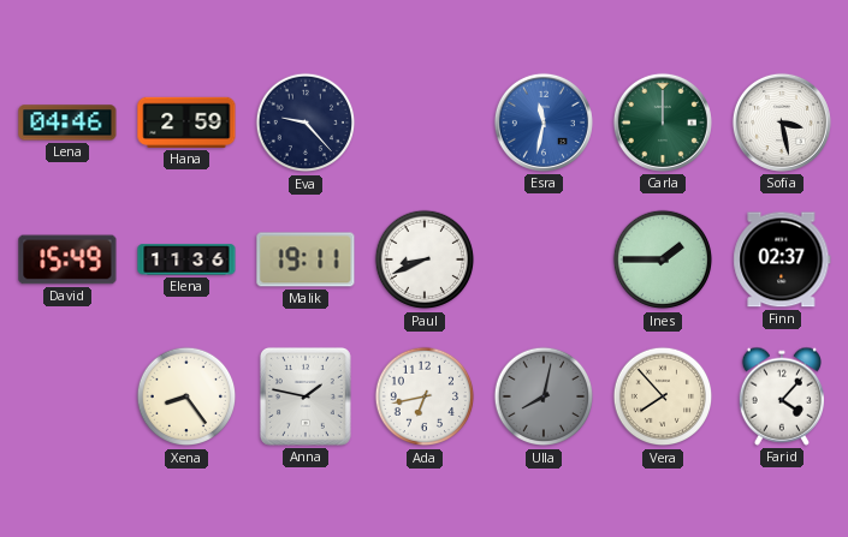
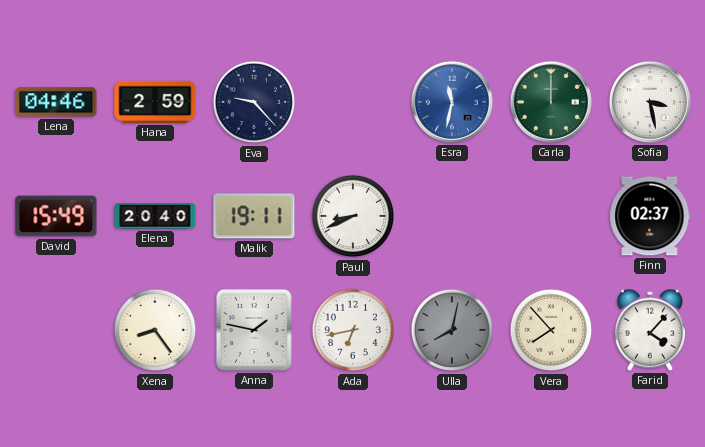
Elena: 11:36 -> 20:40
Ines: 1:45 -> none
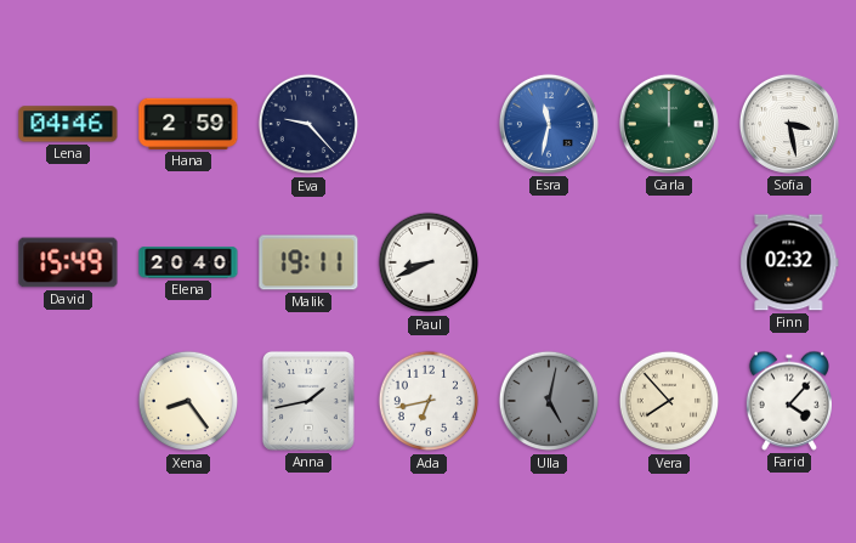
Finn: 02:37 -> 02:32
Anna: 1:47 -> 1:43
Ulla: 8:02 -> 5:02
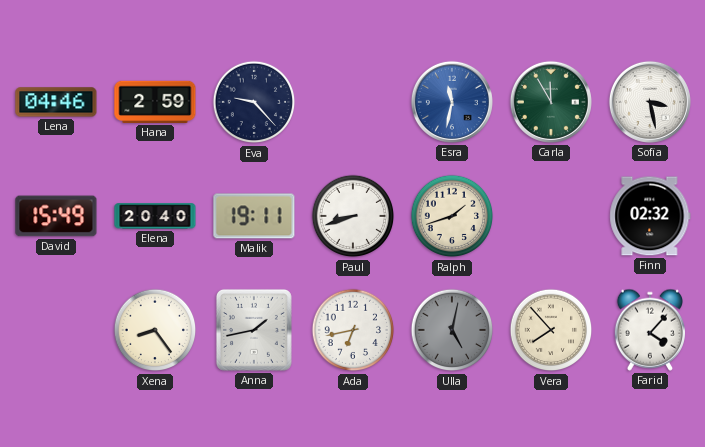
Carla: 12:00 -> 11:55
Paul: 8:41 -> 8:42
Ralph: none -> 1:42
